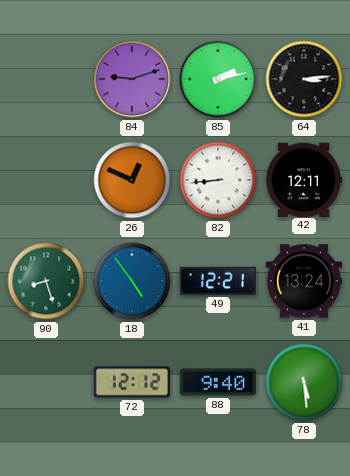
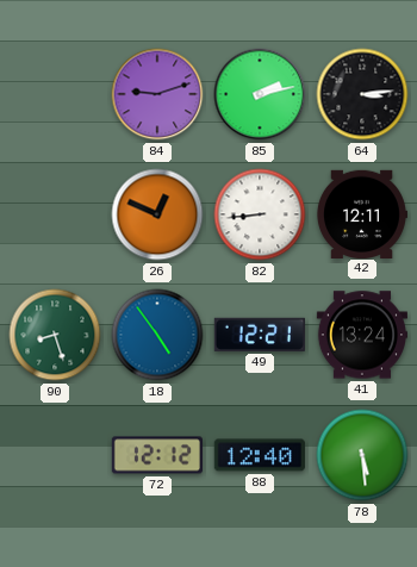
88: 9:40 -> 12:40
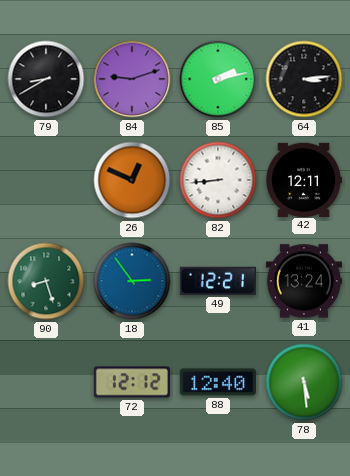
79: none -> 8:40
18: 4:54 -> 2:54
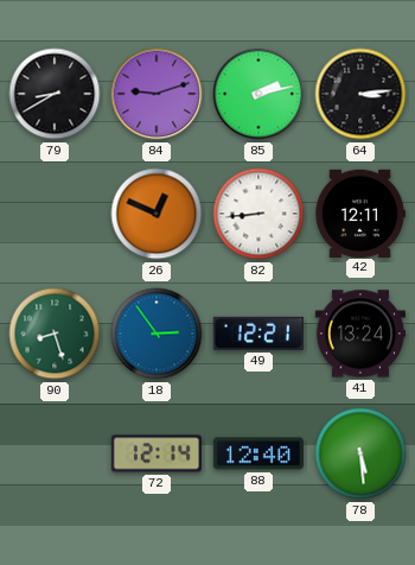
72: 12:12 -> 12:14
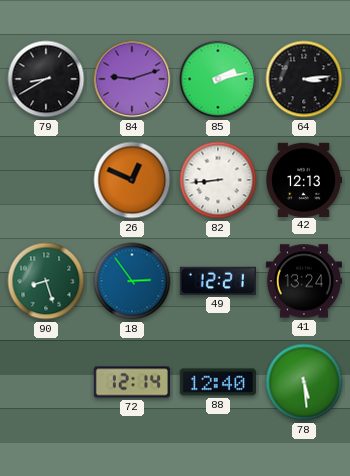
42: 12:11 -> 12:13
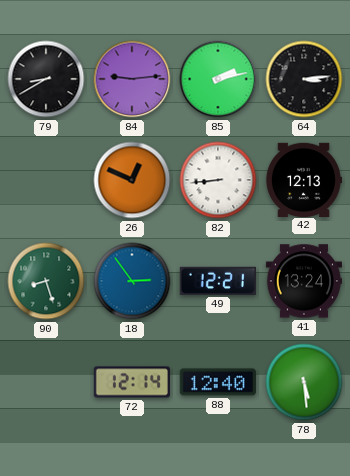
84: 9:12 -> 9:14
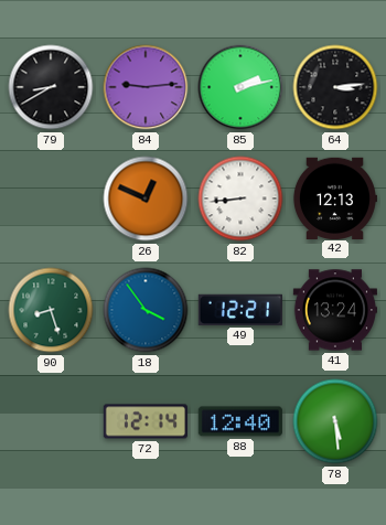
18: 2:54 -> 3:54
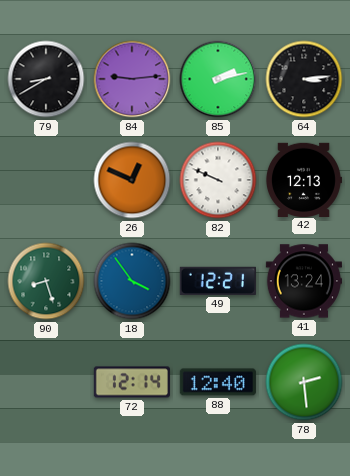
82: 8:44 -> 9:49
78: 5:29 -> 2:29
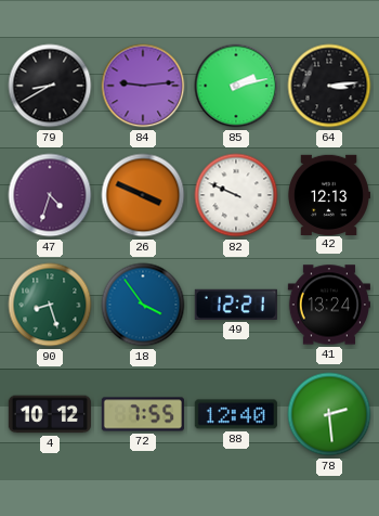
47: none -> 4:33
26: 12:49 -> 3:49
4: none -> 10:12
72: 12:14 -> 7:55
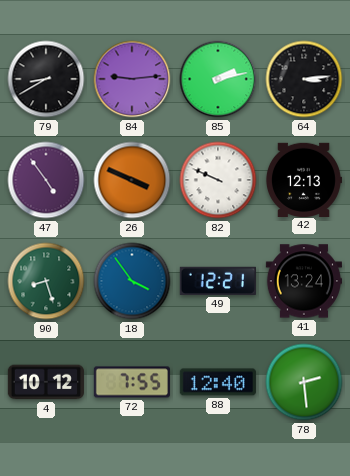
47: 4:33 -> 4:54
